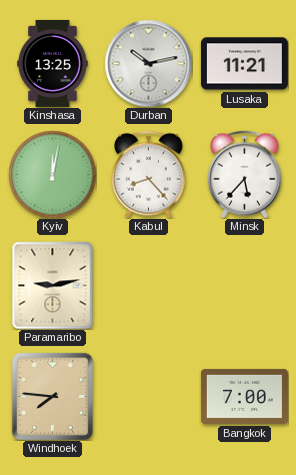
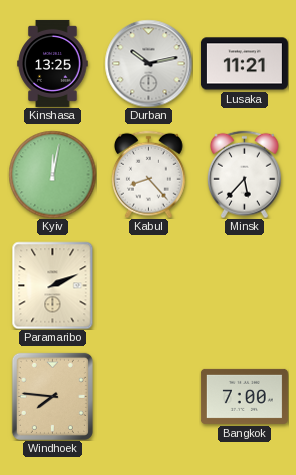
Paramaribo: 9:13 -> 2:11
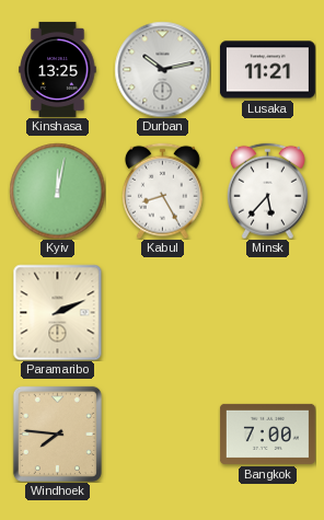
Kabul: 8:23 -> 8:25
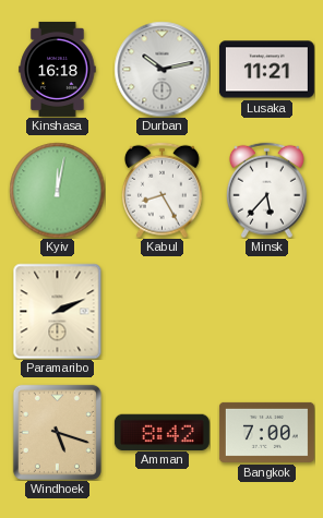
Kinshasa: 13:25 -> 16:18
Windhoek: 7:46 -> 5:18
Amman: none -> 8:42
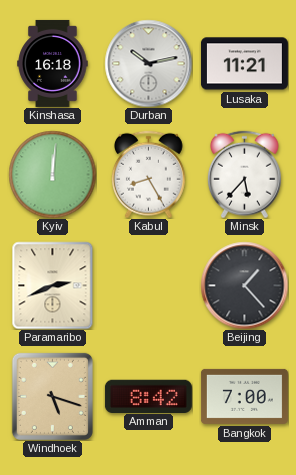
Kyiv: 12:02 -> 12:01
Paramaribo: 2:11 -> 2:41
Beijing: none -> 1:23
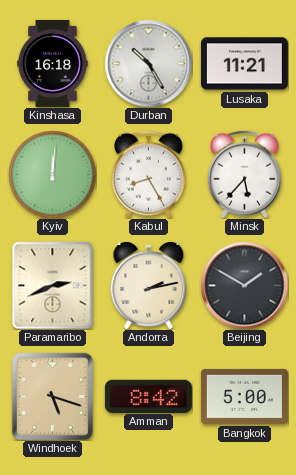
Durban: 10:13 -> 10:25
Andorra: none -> 2:13
Beijing: 1:23 -> 1:50
Bangkok: 7:00 -> 5:00
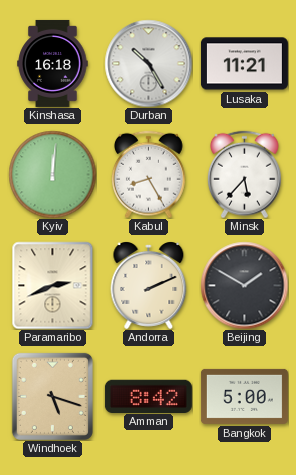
Andorra: 2:13 -> 2:11
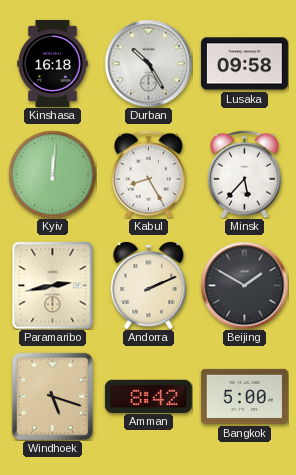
Lusaka: 11:21 -> 09:58
Paramaribo: 2:41 -> 2:43
